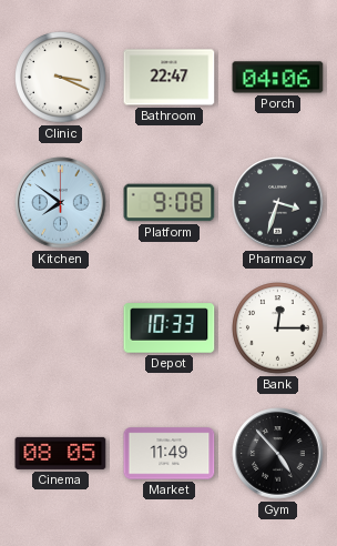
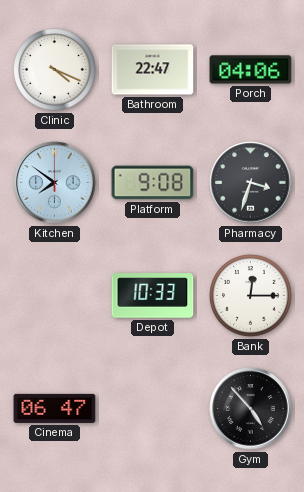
Clinic: 3:19 -> 4:19
Cinema: 08:05 -> 06:47
Market: 11:49 -> none
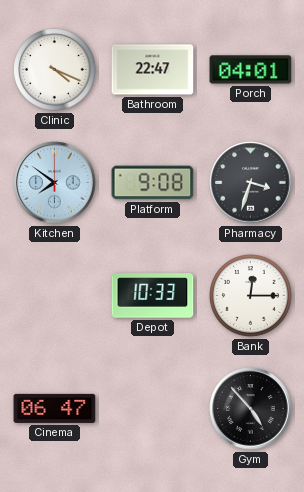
Porch: 04:06 -> 04:01
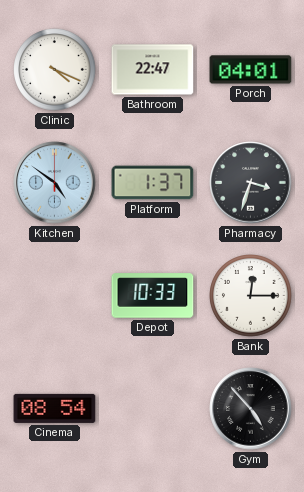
Kitchen: 7:51 -> 4:51
Platform: 9:08 -> 1:37
Cinema: 06:47 -> 08:54
